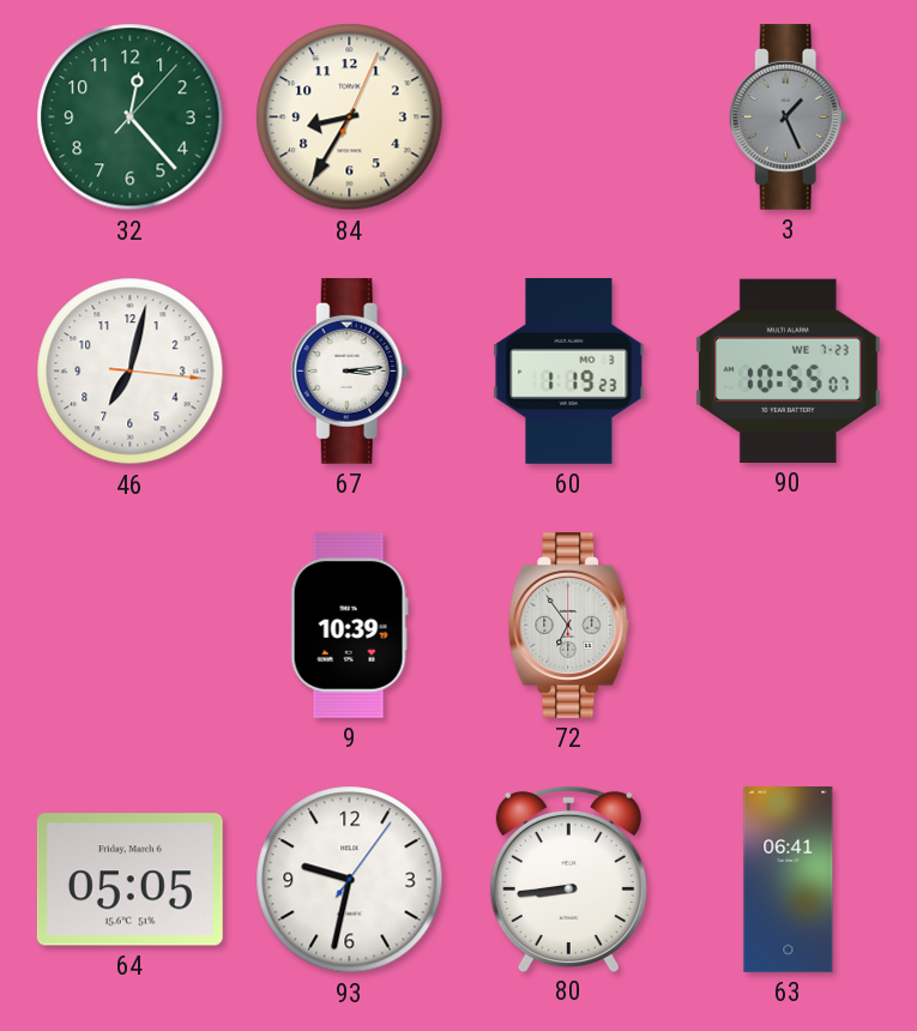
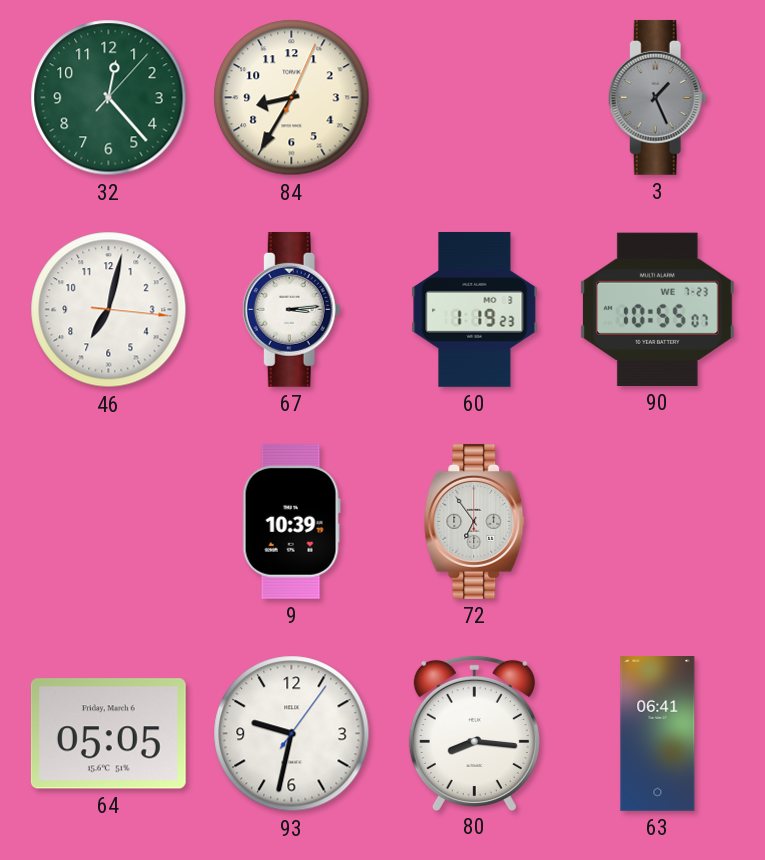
80: 8:44 -> 8:16
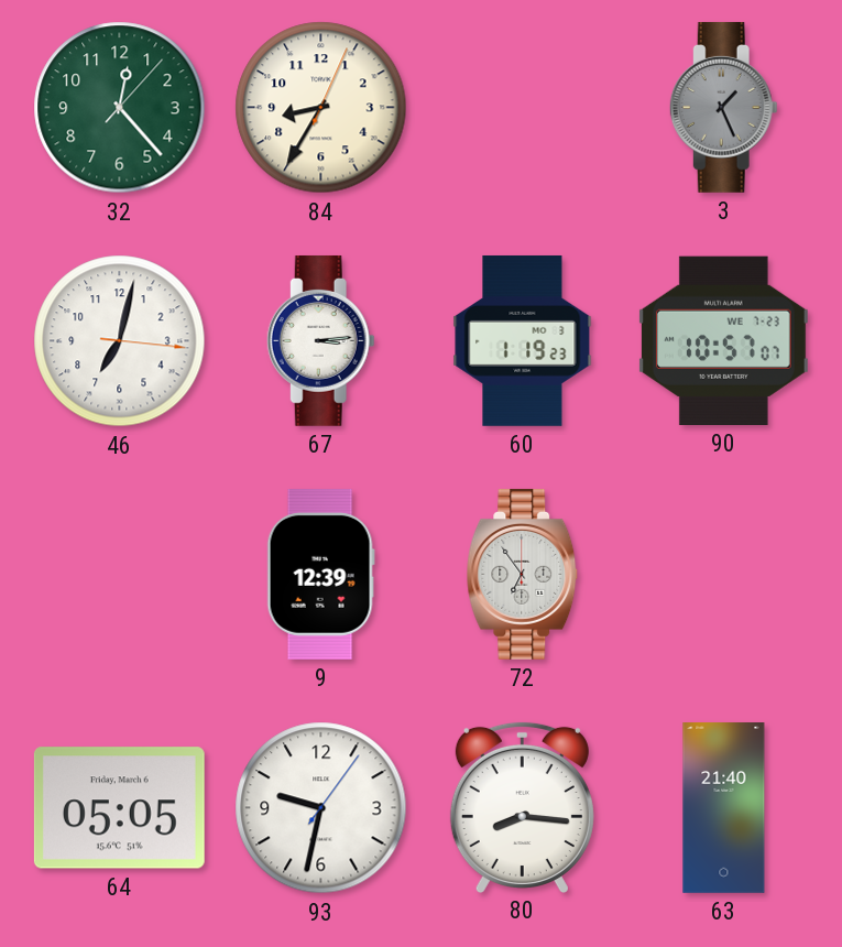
90: 10:55 -> 10:57
9: 10:39 -> 12:39
63: 06:41 -> 21:40
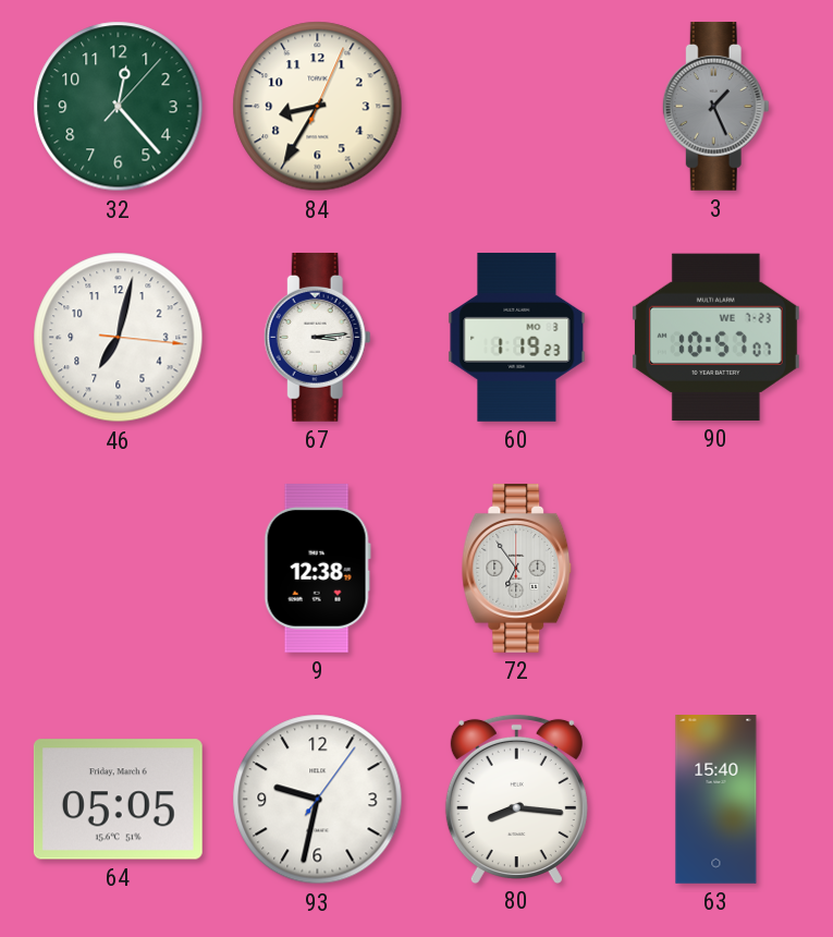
9: 12:39 -> 12:38
63: 21:40 -> 15:40
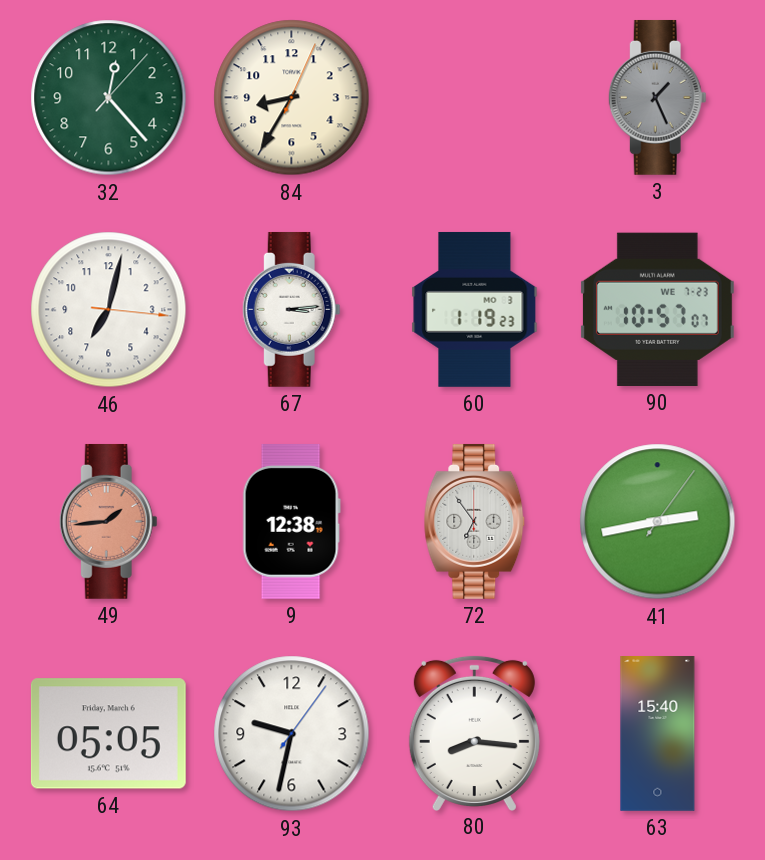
49: none -> 1:44
41: none -> 2:43
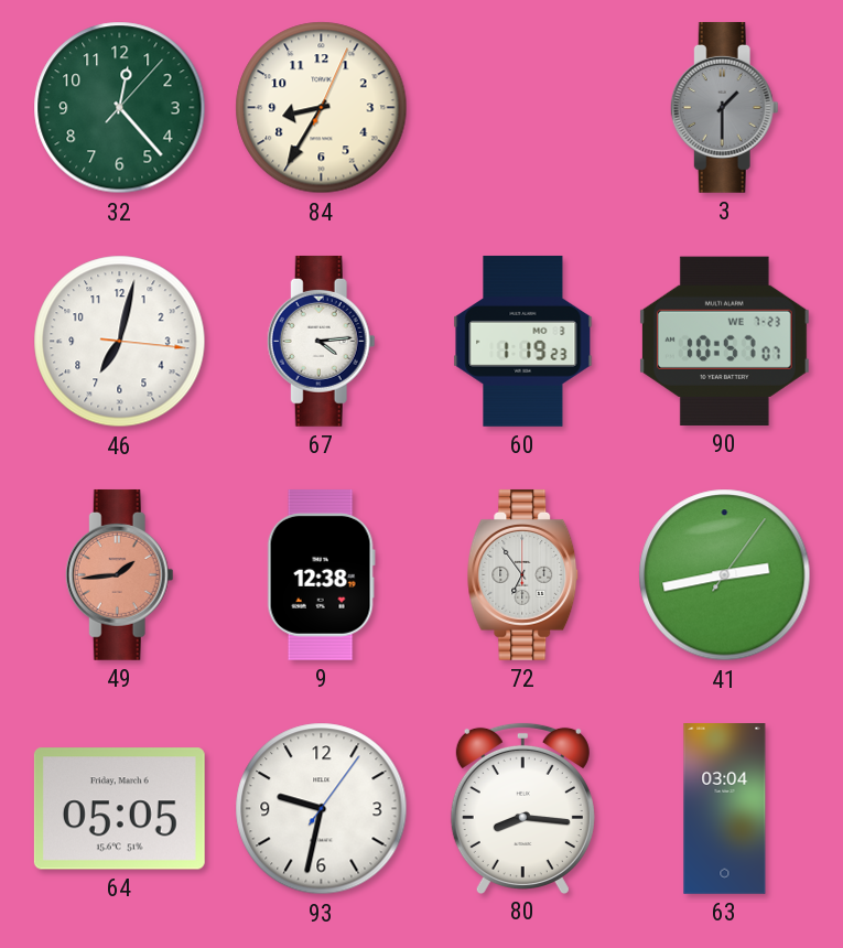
3: 1:26 -> 1:30
67: 3:14 -> 4:14
63: 15:40 -> 03:04
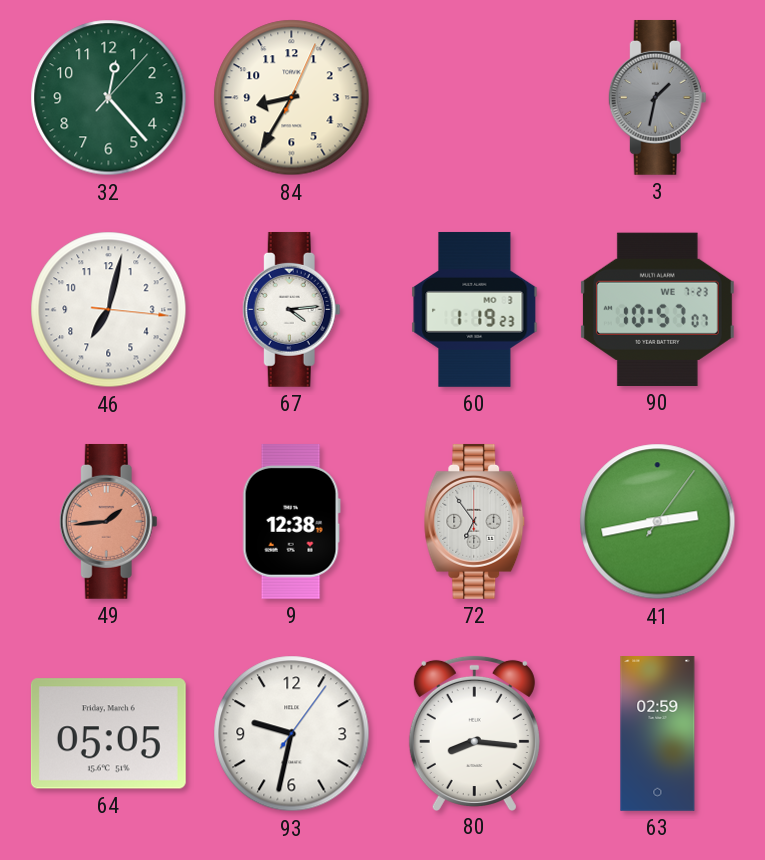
3: 1:30 -> 1:32
63: 03:04 -> 02:59
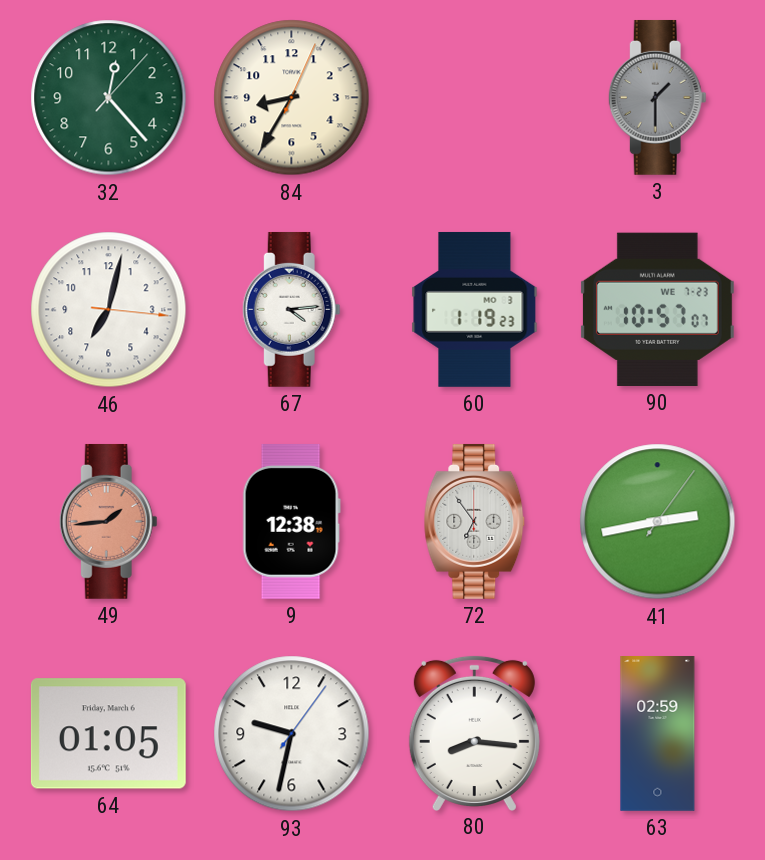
3: 1:32 -> 1:30
64: 05:05 -> 01:05
